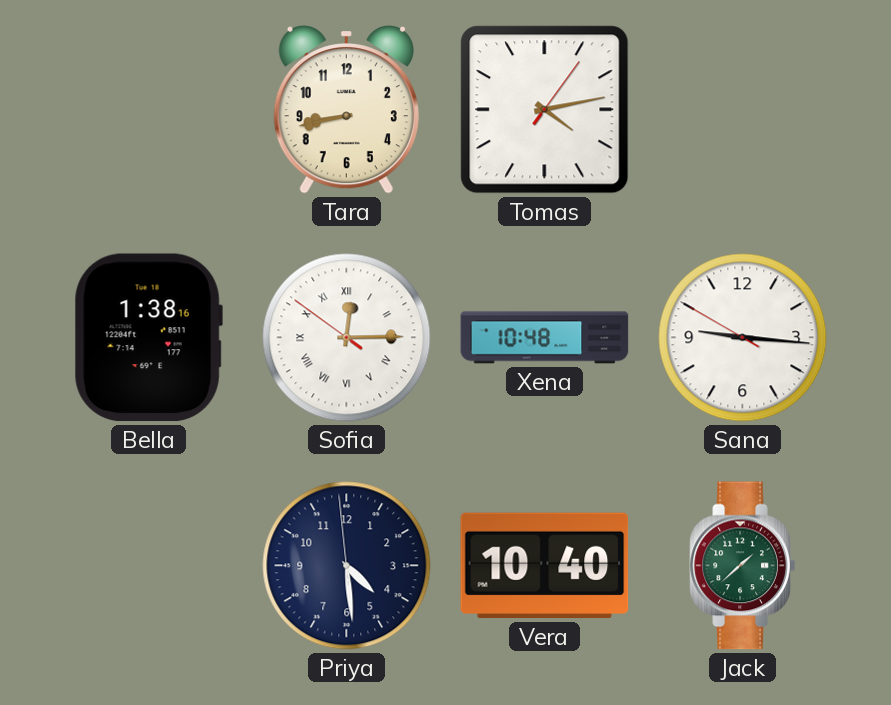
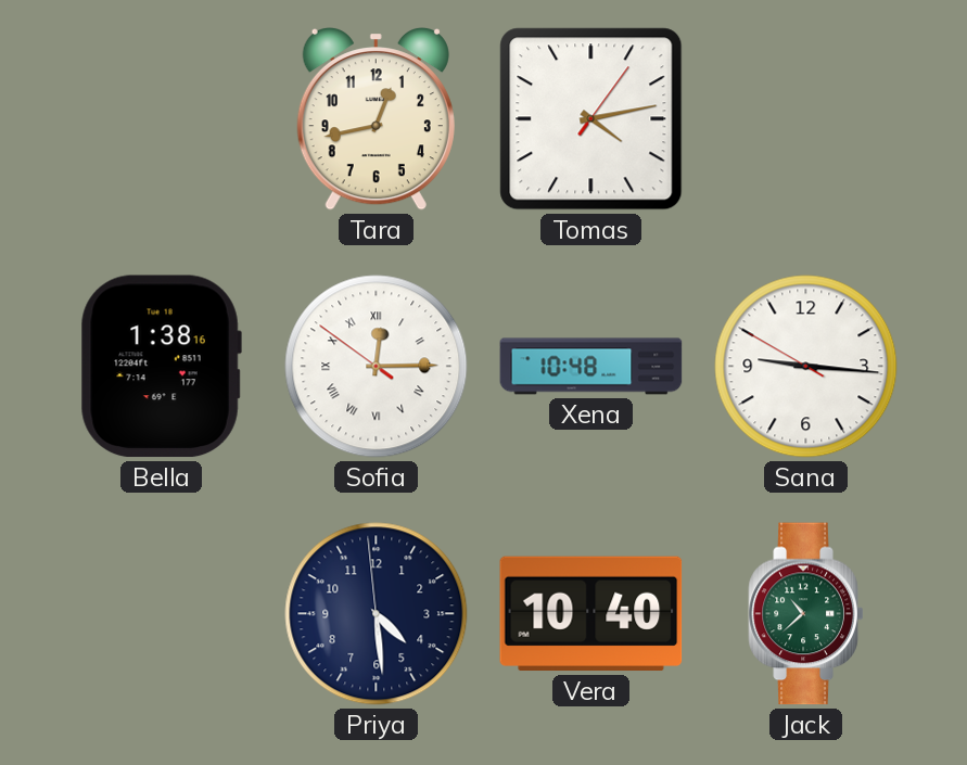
Tara: 8:43 -> 12:43
Jack: 1:38 -> 10:38
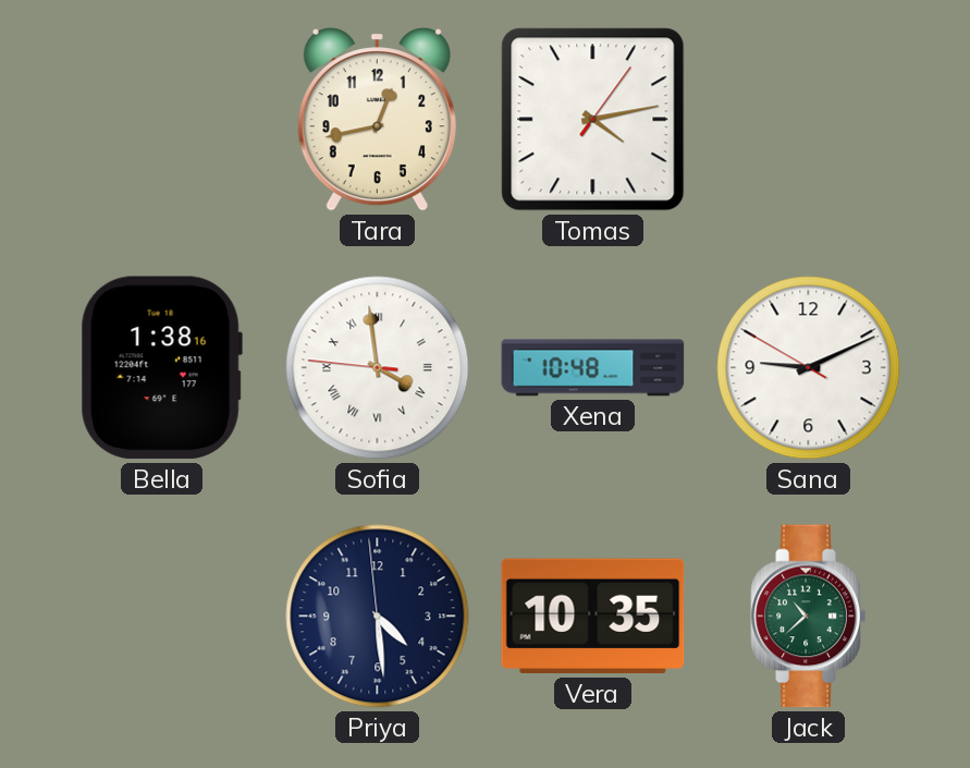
Sofia: 12:14 -> 3:58
Sana: 9:15 -> 9:10
Vera: 10:40 -> 10:35
